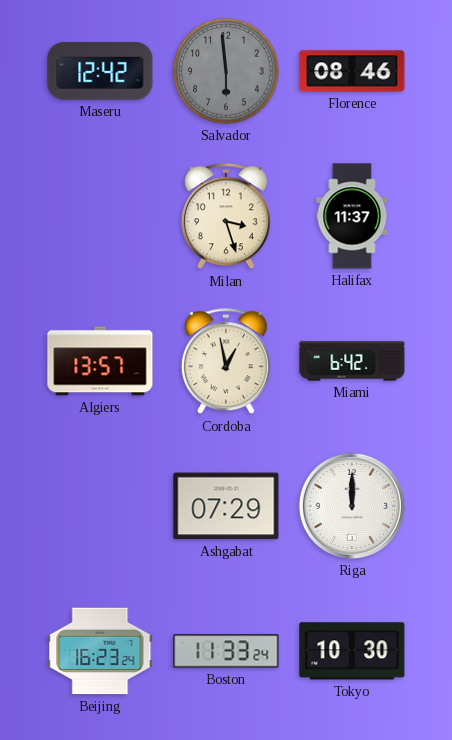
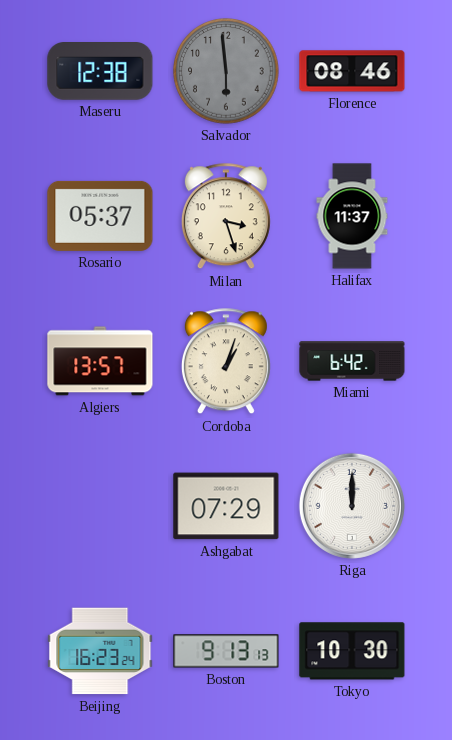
Maseru: 12:42 -> 12:38
Rosario: none -> 05:37
Cordoba: 12:58 -> 1:03
Boston: 11:33 -> 9:13
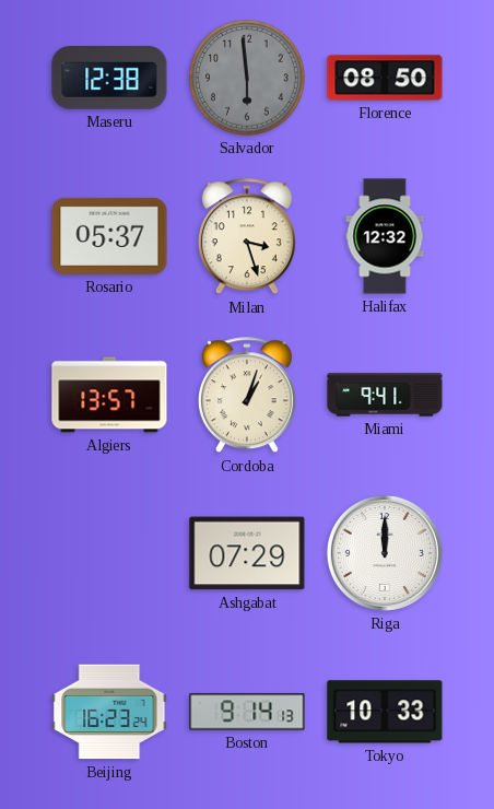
Florence: 08:46 -> 08:50
Halifax: 11:37 -> 12:32
Miami: 6:42 -> 9:41
Boston: 9:13 -> 9:14
Tokyo: 10:30 -> 10:33
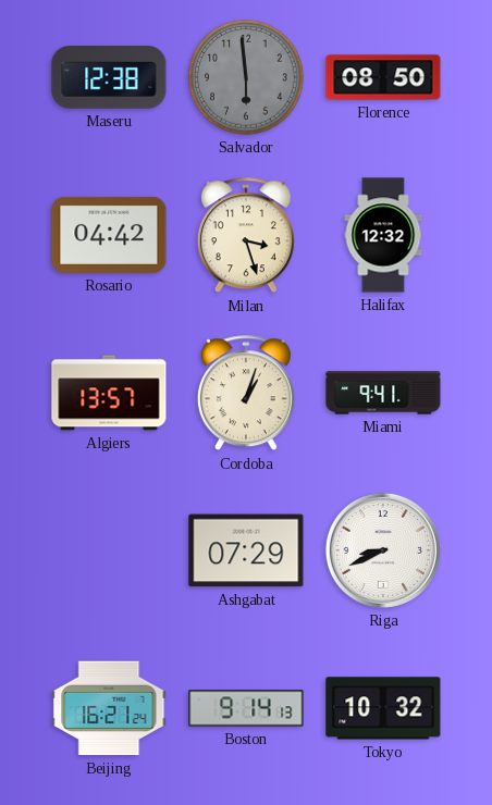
Rosario: 05:37 -> 04:42
Riga: 12:00 -> 8:41
Beijing: 16:23 -> 16:21
Tokyo: 10:33 -> 10:32
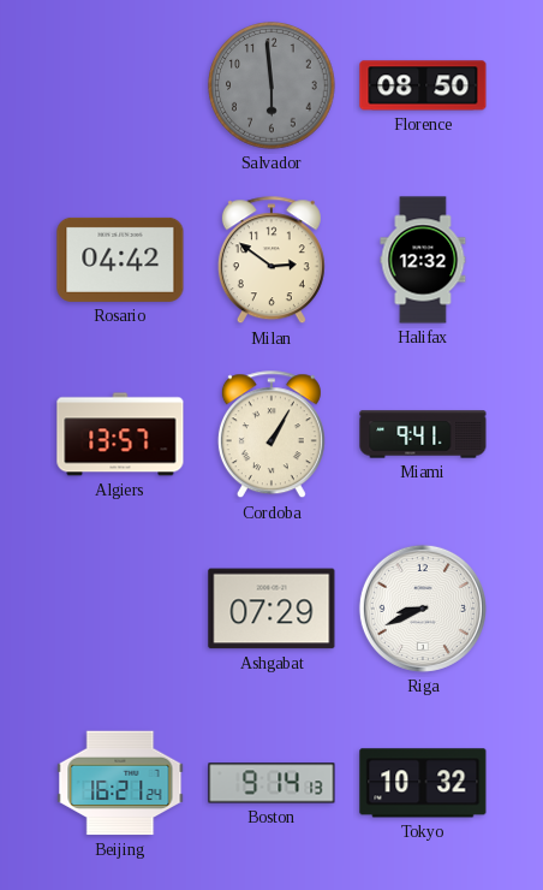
Maseru: 12:38 -> none
Milan: 3:27 -> 2:51
Cordoba: 1:03 -> 1:05
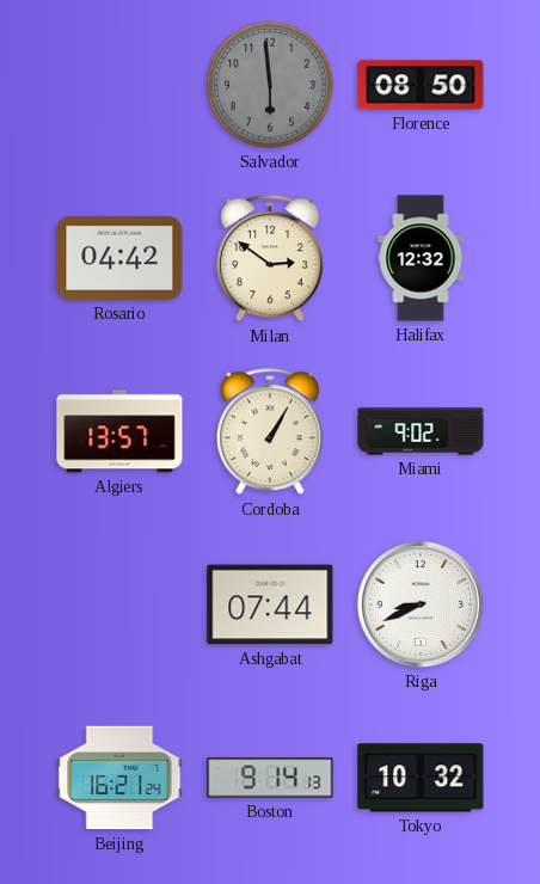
Miami: 9:41 -> 9:02
Ashgabat: 07:29 -> 07:44
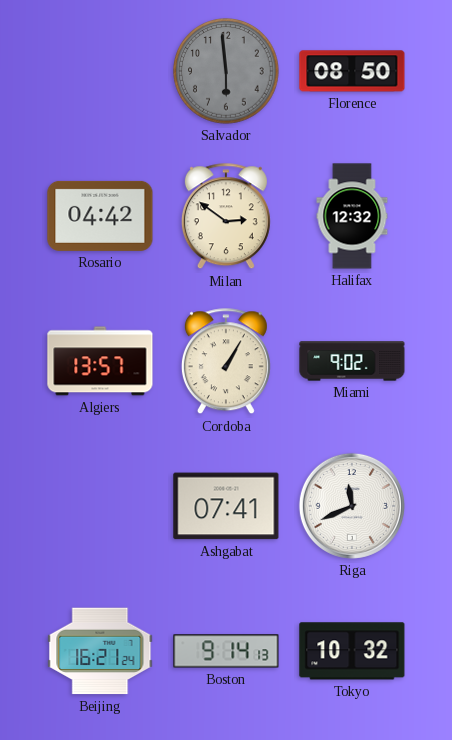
Ashgabat: 07:44 -> 07:41
Riga: 8:41 -> 11:41
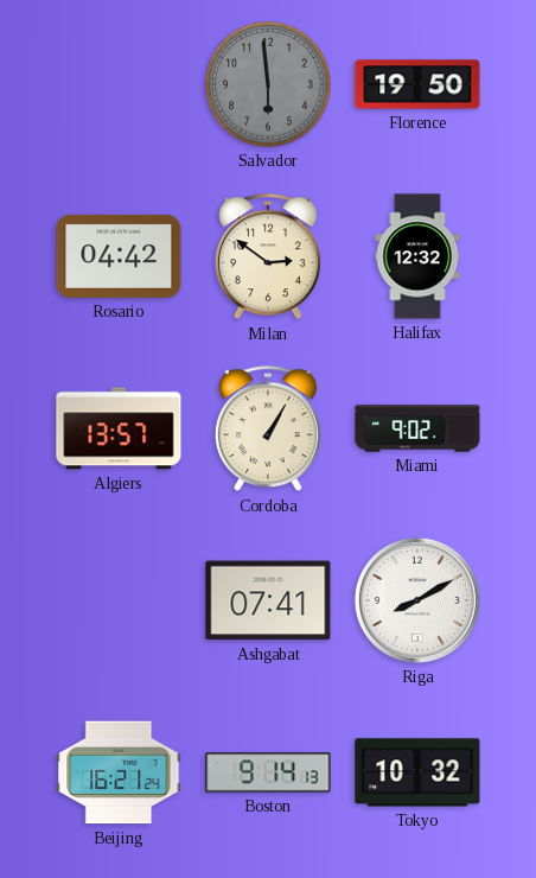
Florence: 08:50 -> 19:50
Riga: 11:41 -> 8:10
